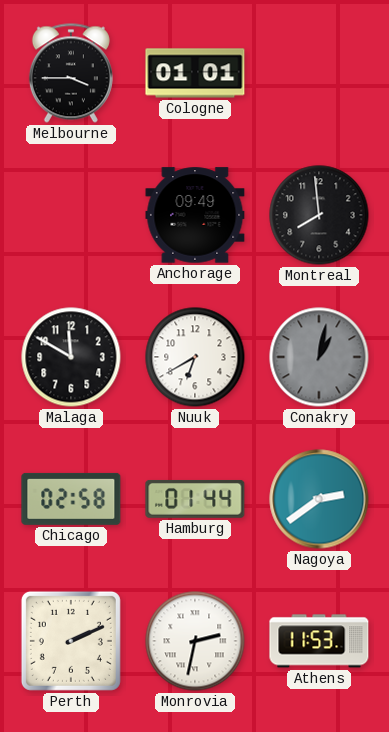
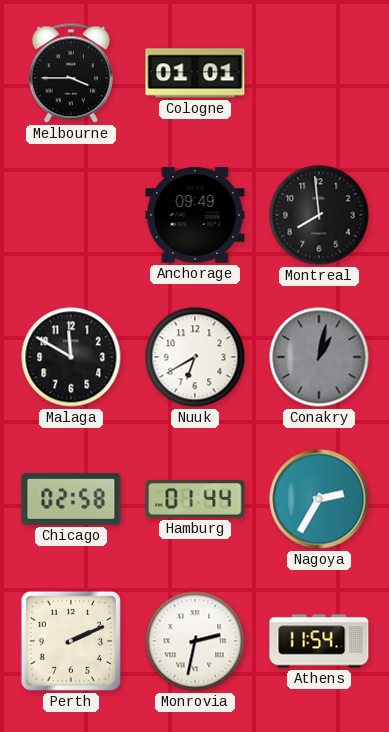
Nagoya: 2:39 -> 2:35
Athens: 11:53 -> 11:54
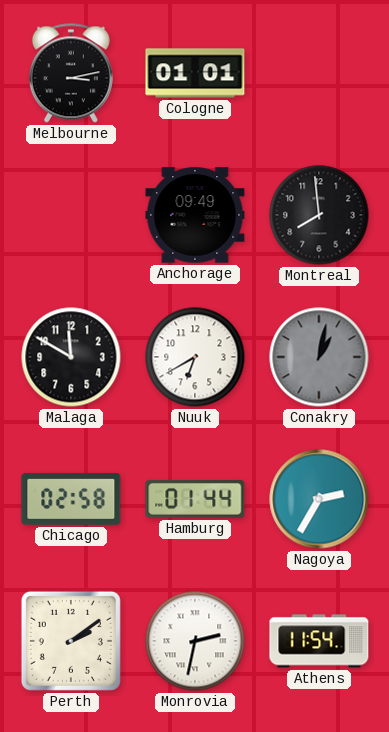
Melbourne: 3:45 -> 3:13
Perth: 2:11 -> 2:09
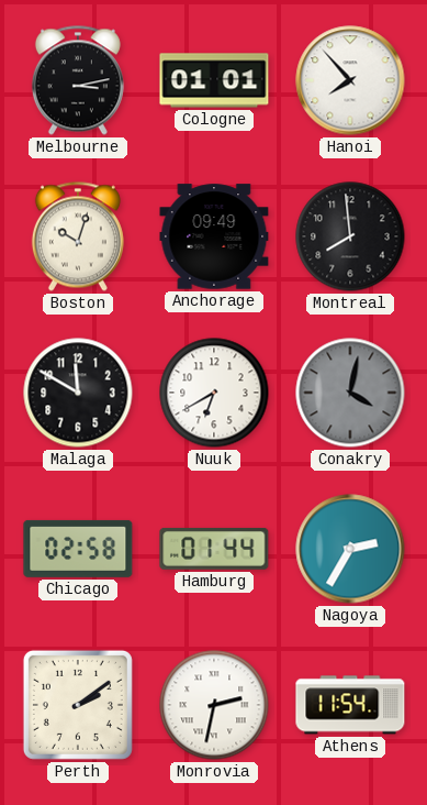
Hanoi: none -> 7:53
Boston: none -> 10:03
Conakry: 1:02 -> 4:02
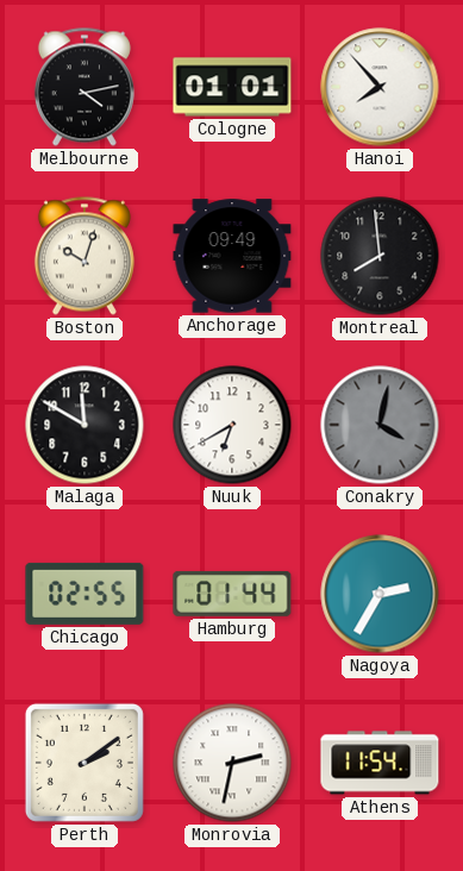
Melbourne: 3:13 -> 4:13
Chicago: 02:58 -> 02:55
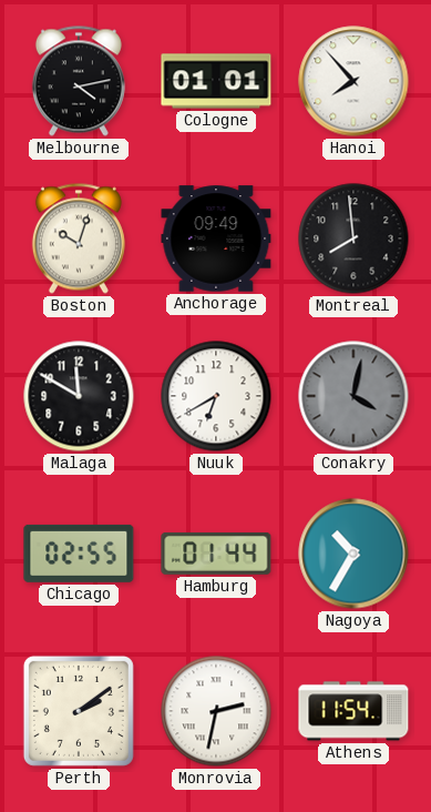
Nagoya: 2:35 -> 10:35
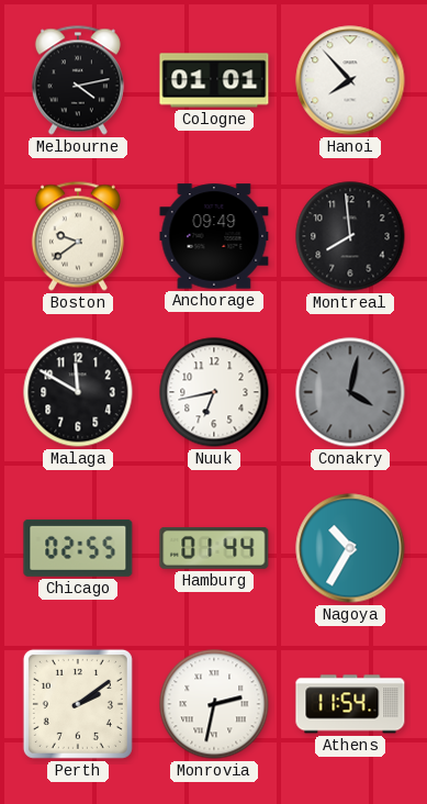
Boston: 10:03 -> 9:39
Nuuk: 6:40 -> 6:43
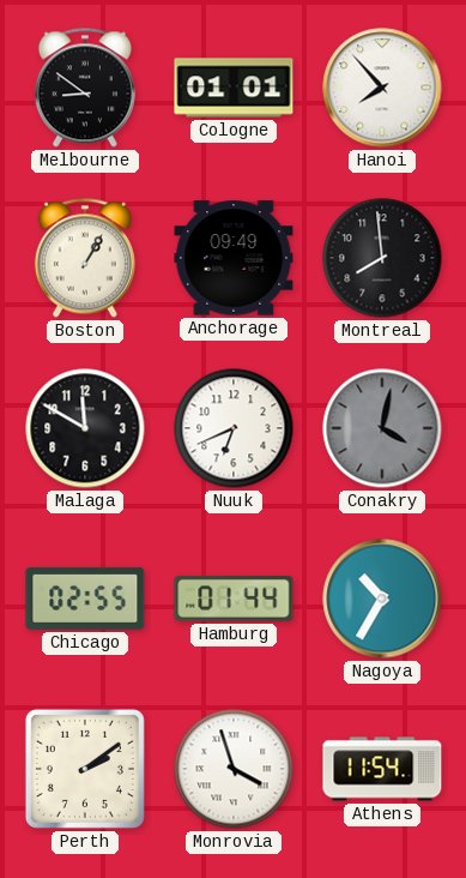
Melbourne: 4:13 -> 8:51
Boston: 9:39 -> 1:05
Nuuk: 6:43 -> 6:41
Monrovia: 2:32 -> 3:57
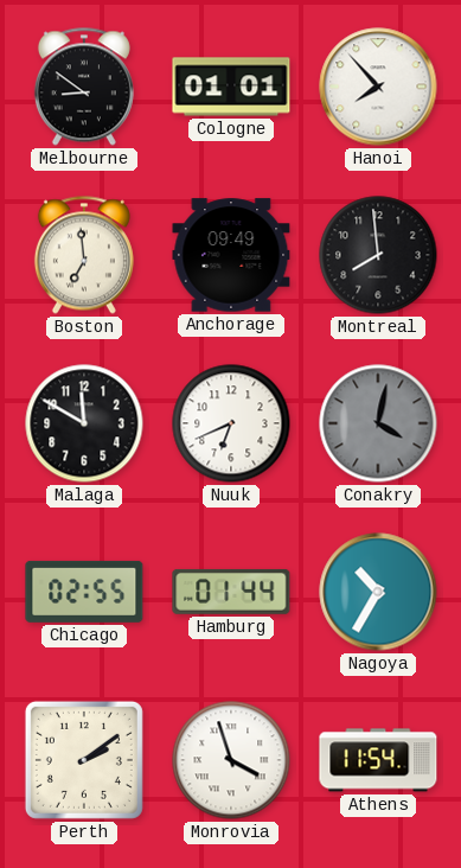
Boston: 1:05 -> 6:59
